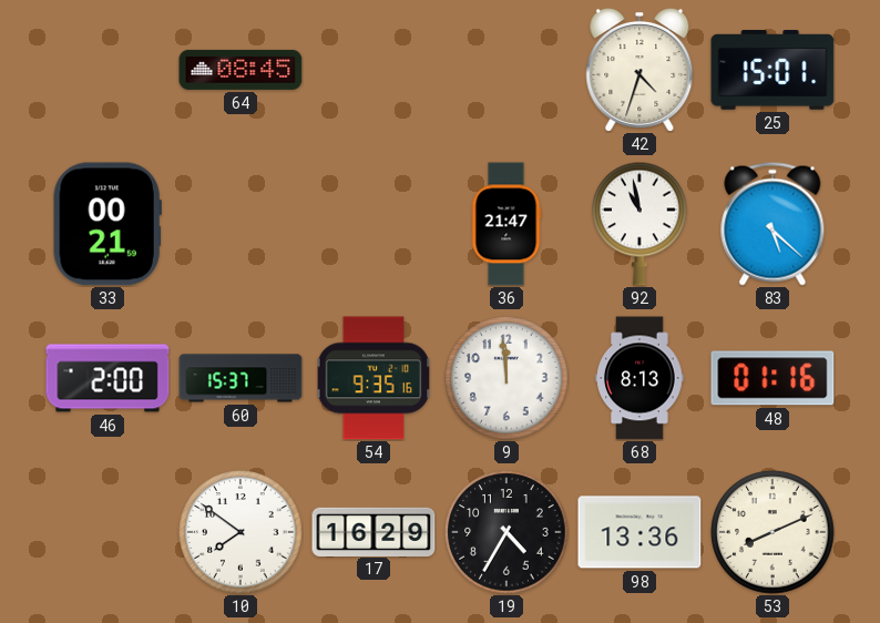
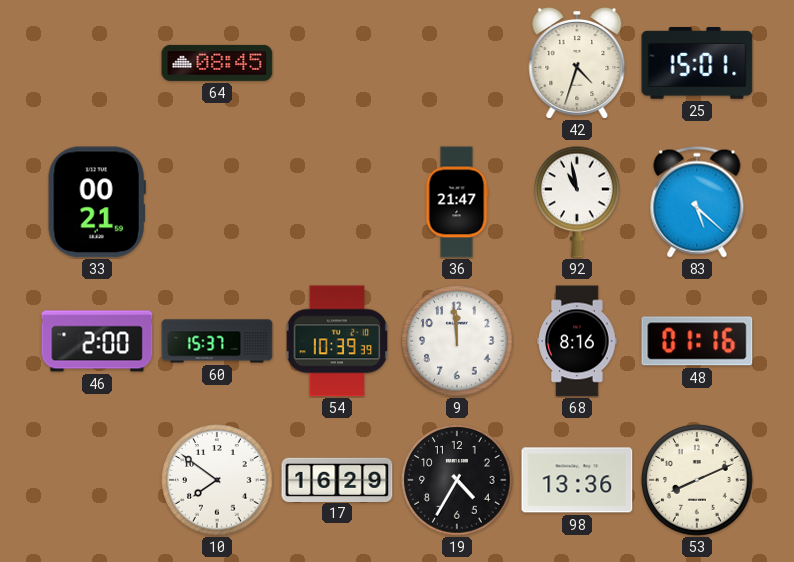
54: 9:35 -> 10:39
68: 8:13 -> 8:16
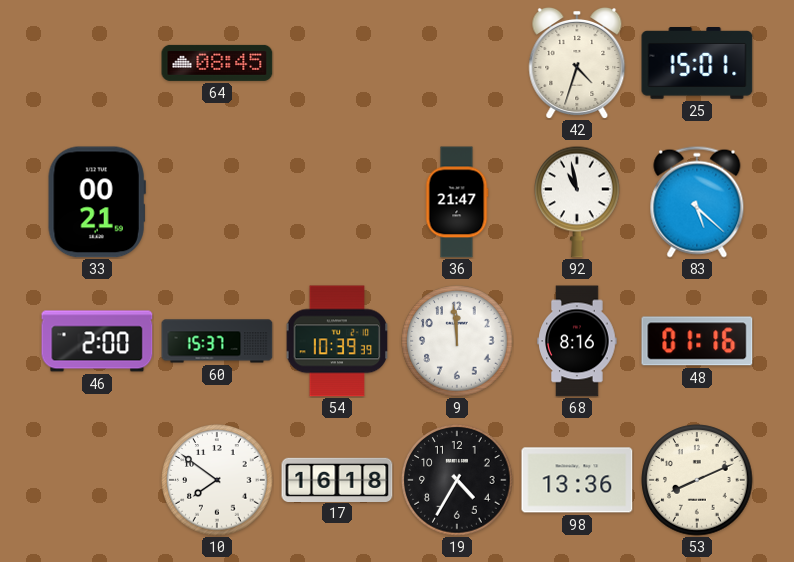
17: 16:29 -> 16:18
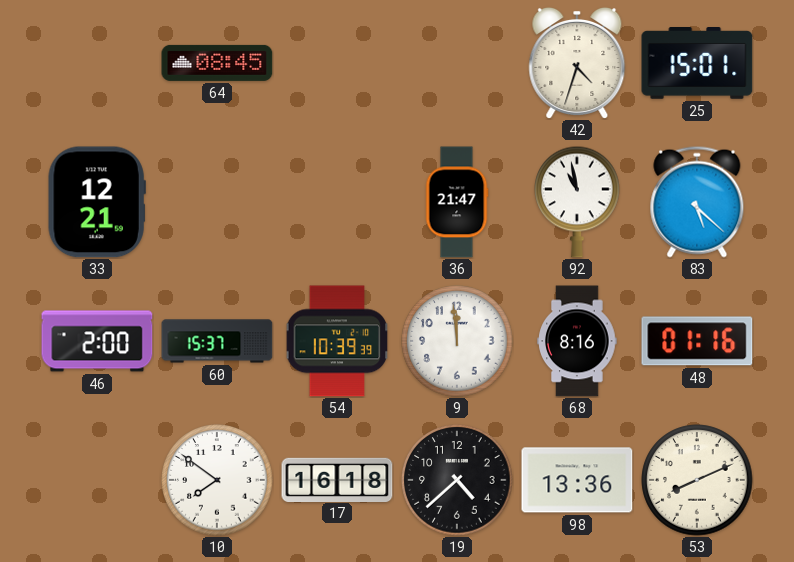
33: 00:21 -> 12:21
19: 4:35 -> 4:38
